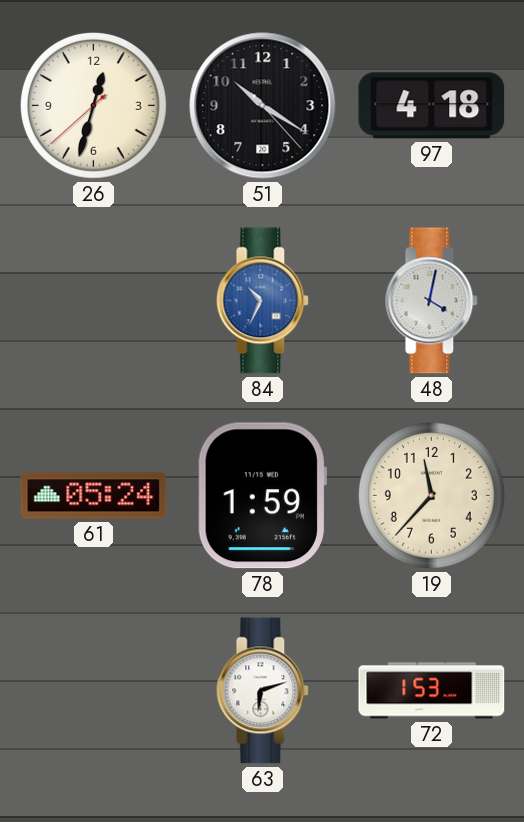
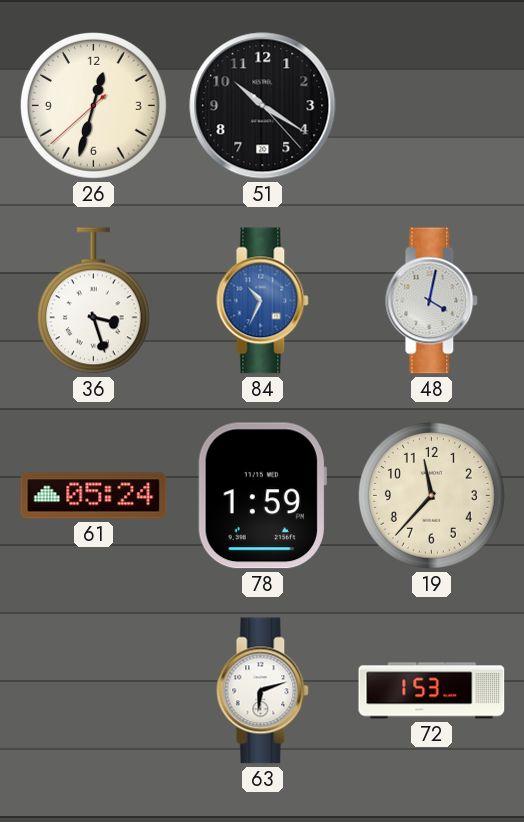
97: 4:18 -> none
36: none -> 3:27
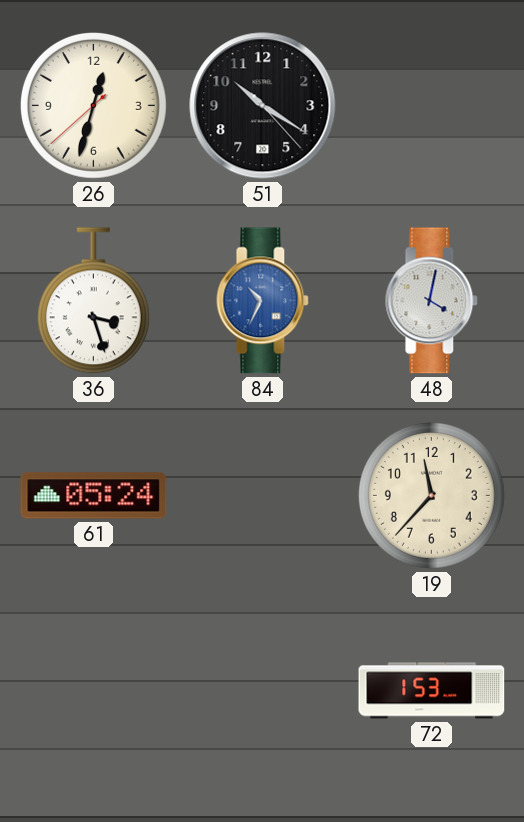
78: 1:59 -> none
63: 6:12 -> none
